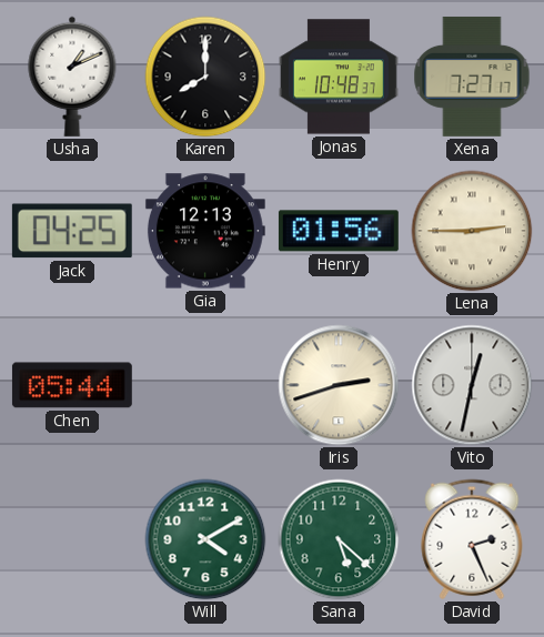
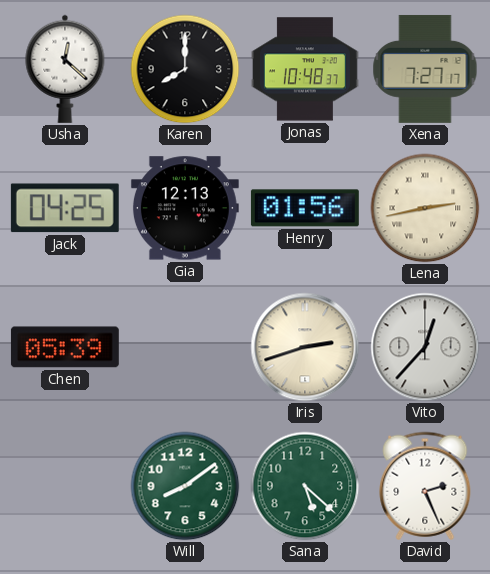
Usha: 1:11 -> 12:22
Lena: 2:45 -> 2:43
Chen: 05:44 -> 05:39
Vito: 12:32 -> 12:37
Will: 4:10 -> 8:09
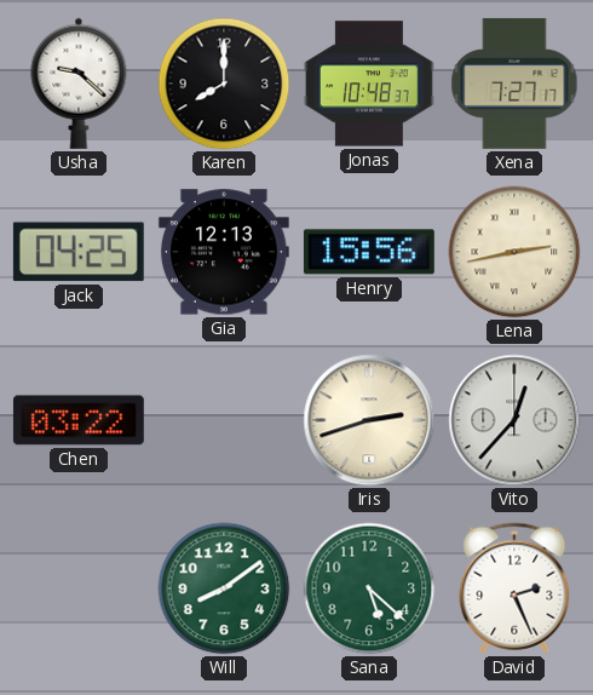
Usha: 12:22 -> 9:22
Henry: 01:56 -> 15:56
Chen: 05:39 -> 03:22
